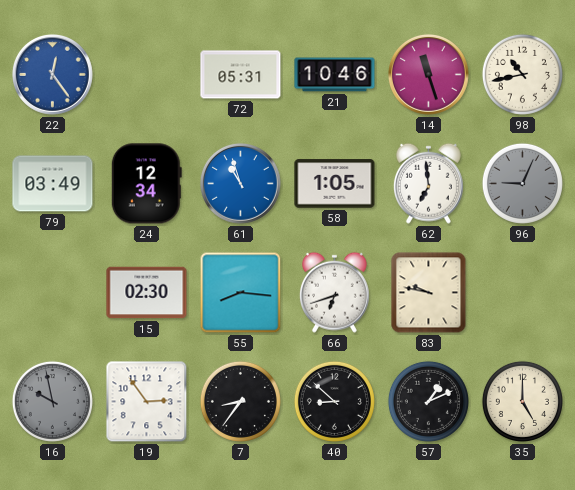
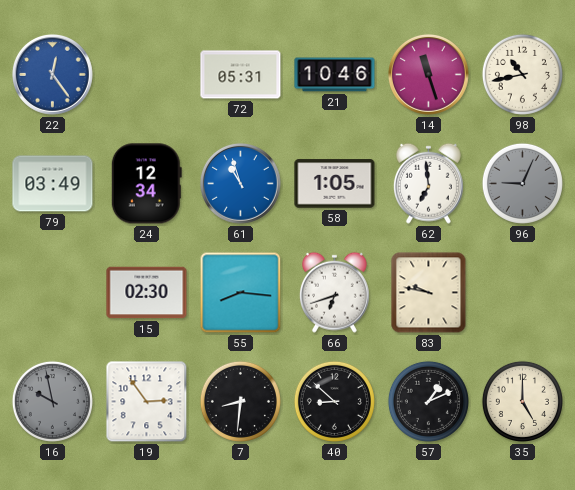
7: 8:36 -> 8:31
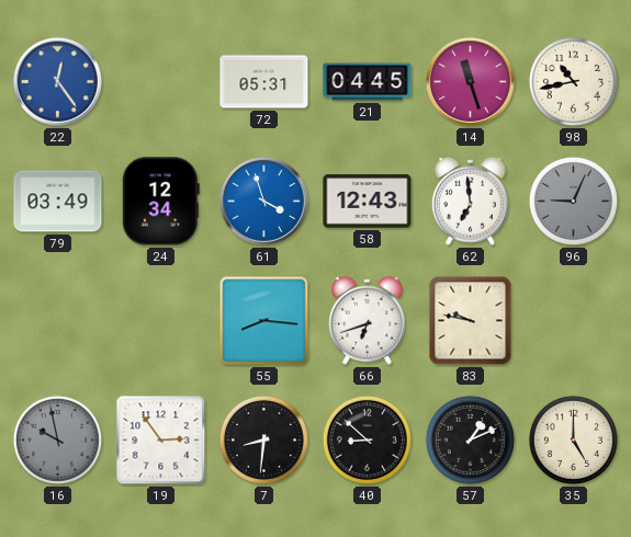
21: 10:46 -> 04:45
61: 10:57 -> 3:57
58: 1:05 -> 12:43
15: 02:30 -> none
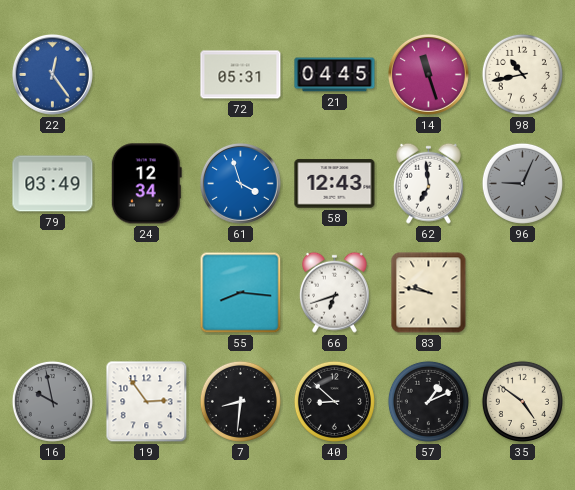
35: 5:00 -> 4:51
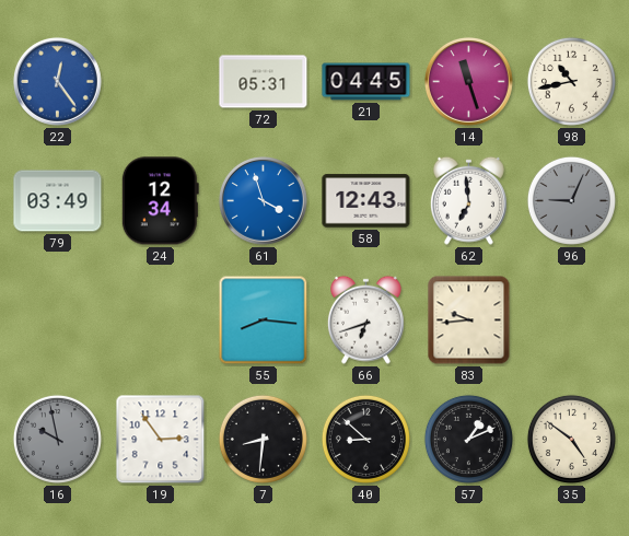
83: 9:47 -> 9:44
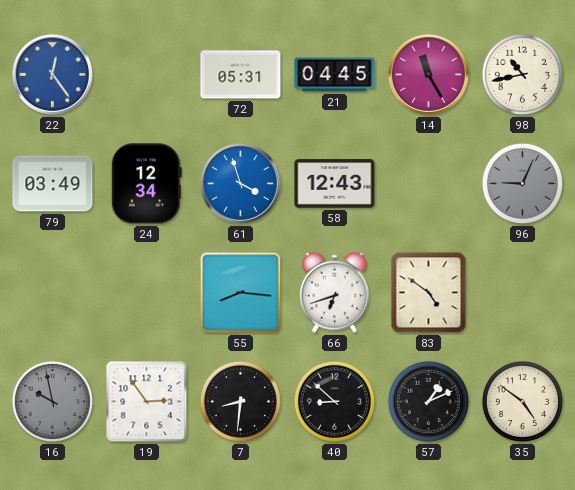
14: 11:27 -> 11:25
62: 6:59 -> none
83: 9:44 -> 4:51
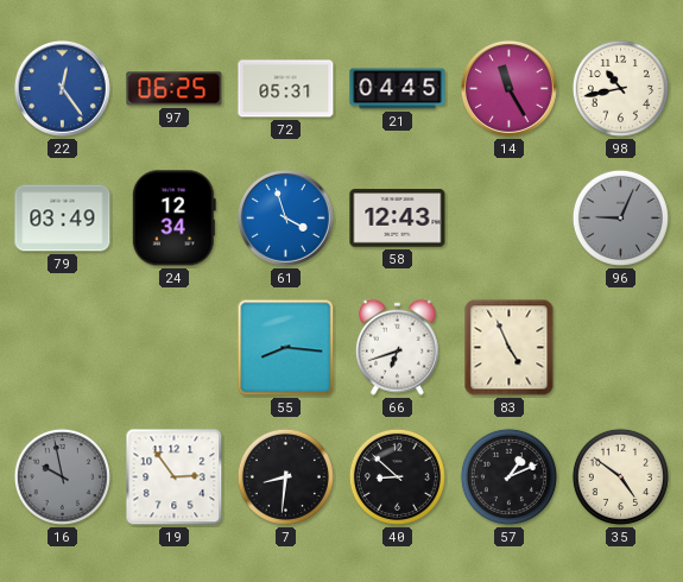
97: none -> 06:25
83: 4:51 -> 4:56
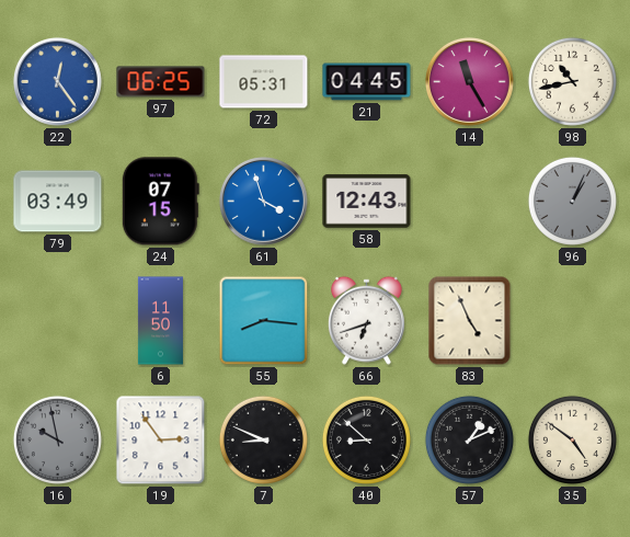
24: 12:34 -> 07:15
96: 9:04 -> 1:04
6: none -> 11:50
7: 8:31 -> 8:49
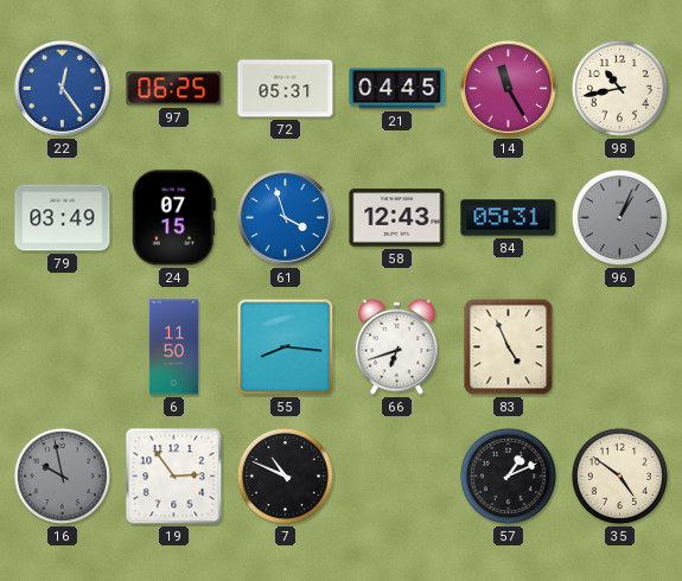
84: none -> 05:31
7: 8:49 -> 10:49
40: 8:52 -> none
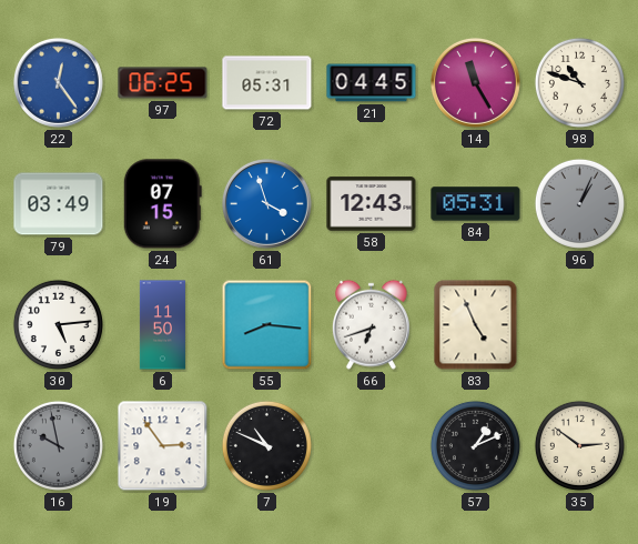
98: 10:43 -> 10:48
30: none -> 5:14
35: 4:51 -> 2:51
